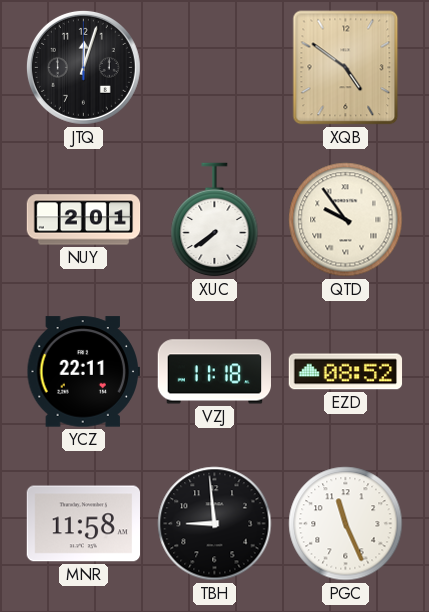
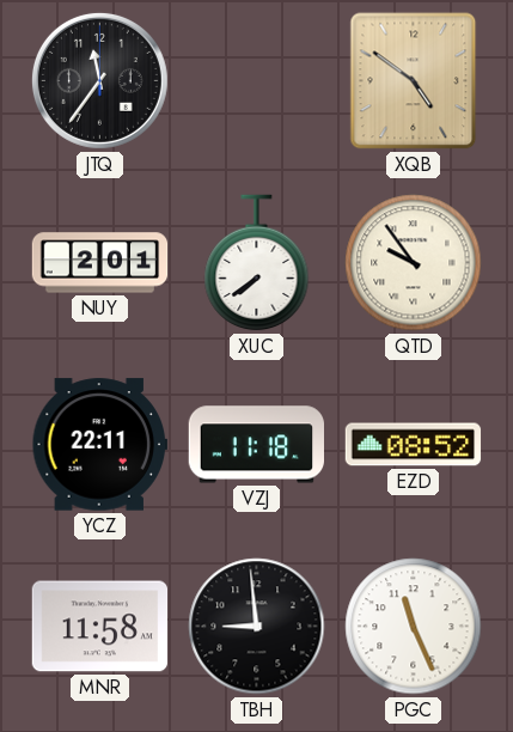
JTQ: 12:03 -> 11:36
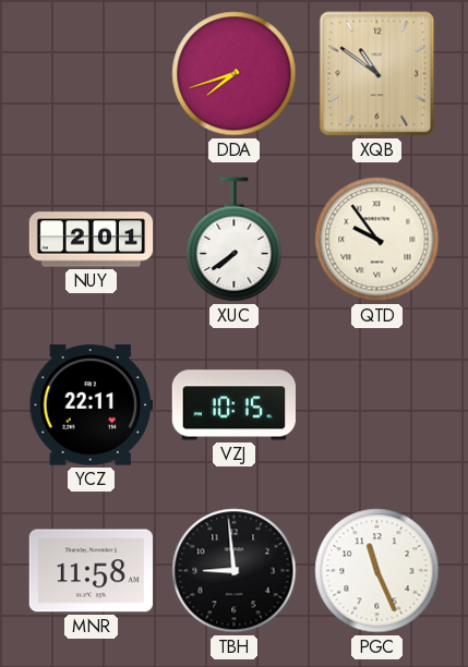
JTQ: 11:36 -> none
DDA: none -> 7:42
XQB: 4:51 -> 10:51
VZJ: 11:18 -> 10:15
EZD: 08:52 -> none
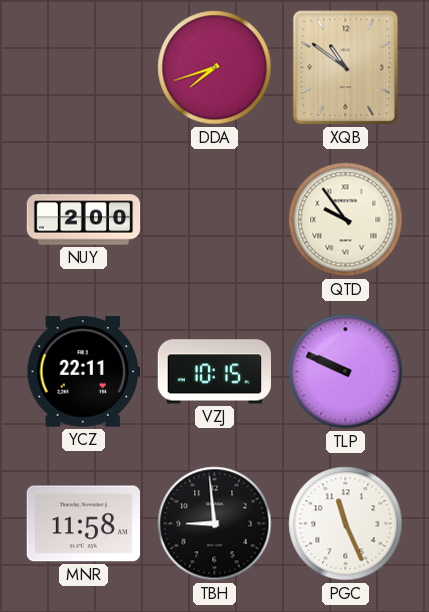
NUY: 2:01 -> 2:00
XUC: 7:39 -> none
TLP: none -> 9:49
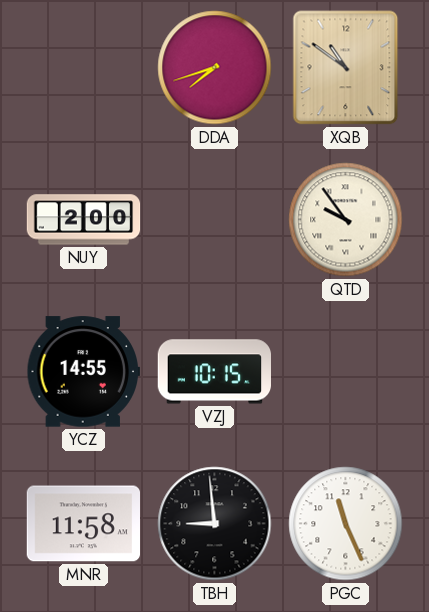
YCZ: 22:11 -> 14:55
TLP: 9:49 -> none
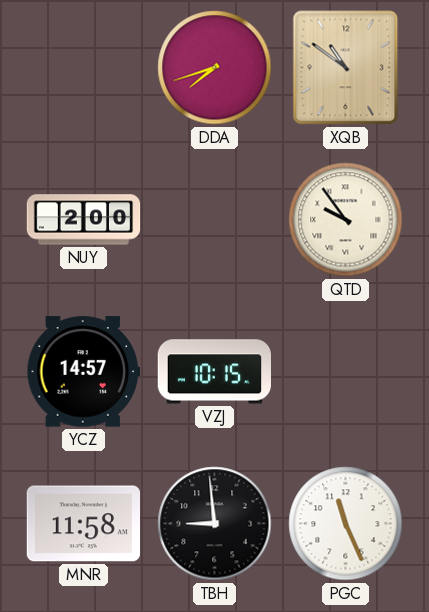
YCZ: 14:55 -> 14:57
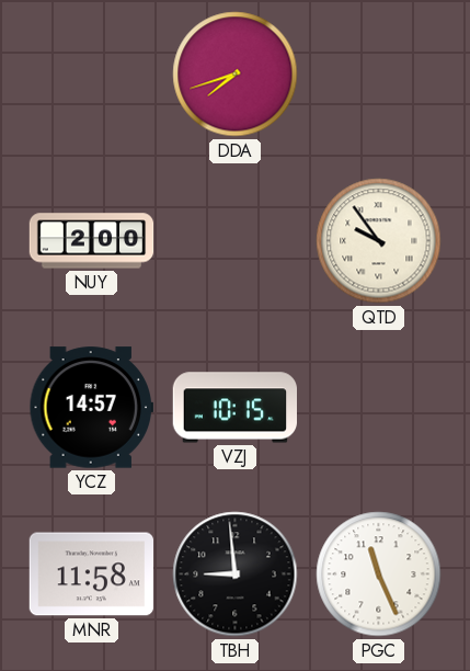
XQB: 10:51 -> none
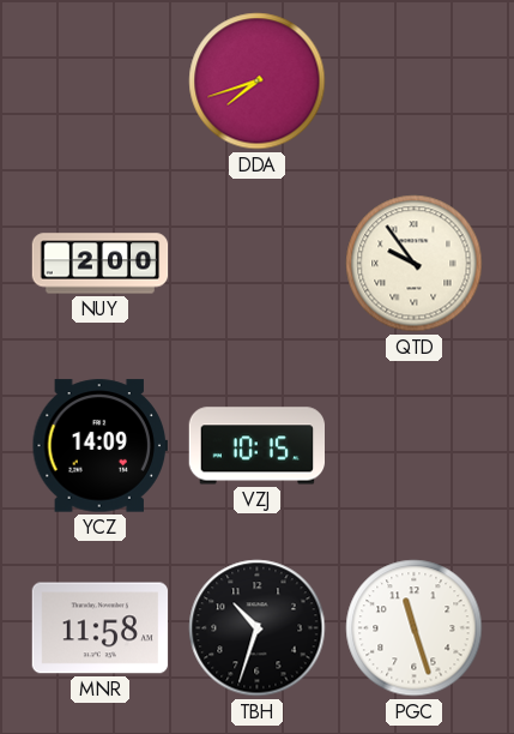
YCZ: 14:57 -> 14:09
TBH: 8:59 -> 10:33
PGC: 11:26 -> 11:27
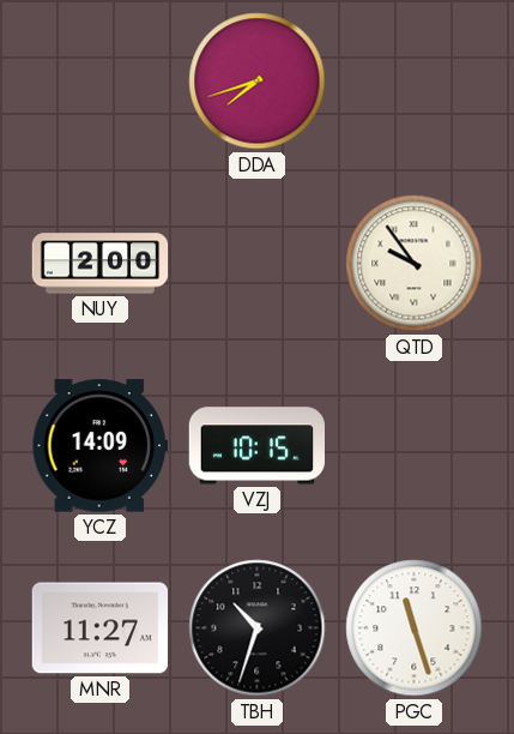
MNR: 11:58 -> 11:27
